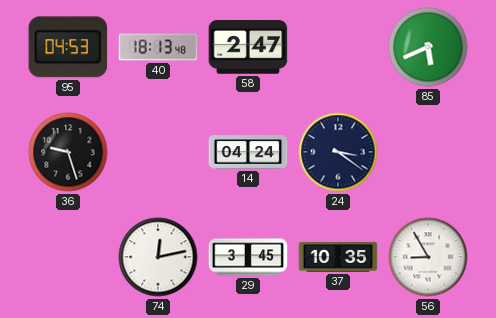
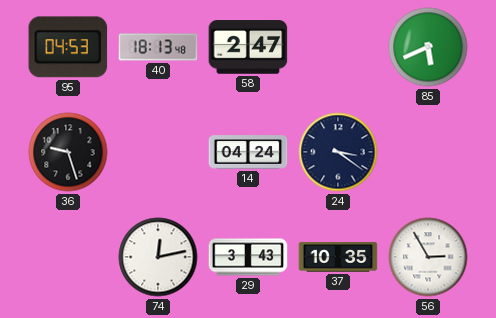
29: 3:45 -> 3:43
56: 8:55 -> 2:55
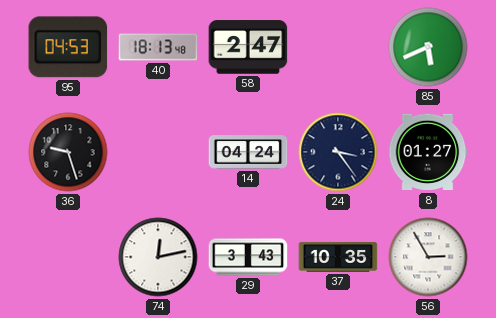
24: 3:21 -> 3:24
8: none -> 01:27
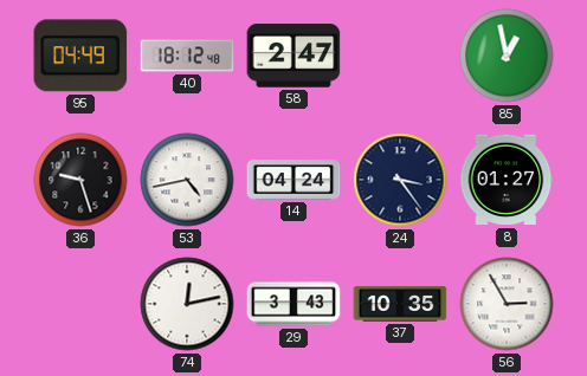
95: 04:53 -> 04:49
40: 18:13 -> 18:12
85: 5:41 -> 12:58
53: none -> 4:43
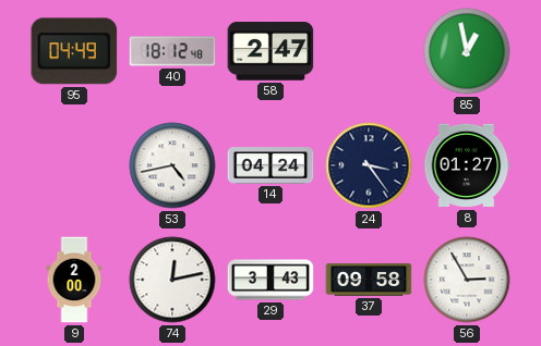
36: 9:27 -> none
9: none -> 2:00
37: 10:35 -> 09:58
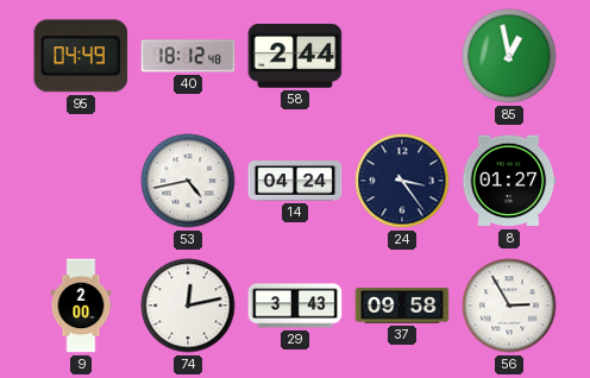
58: 2:47 -> 2:44
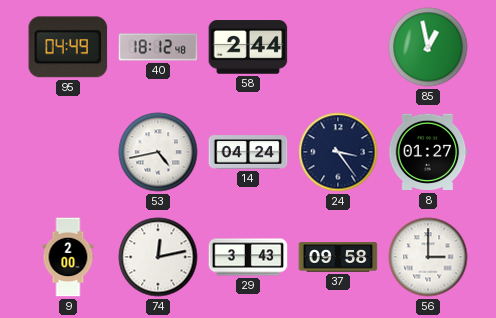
56: 2:55 -> 3:00
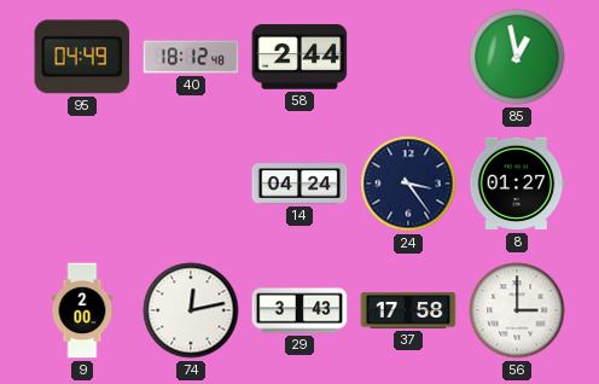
53: 4:43 -> none
37: 09:58 -> 17:58
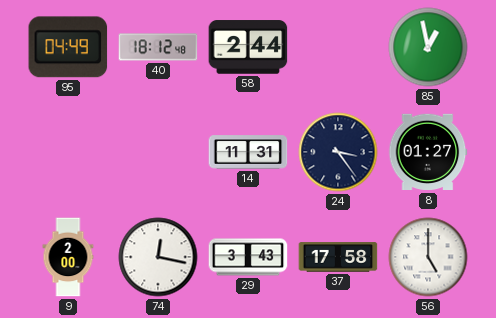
14: 04:24 -> 11:31
74: 12:13 -> 12:17
56: 3:00 -> 5:00
